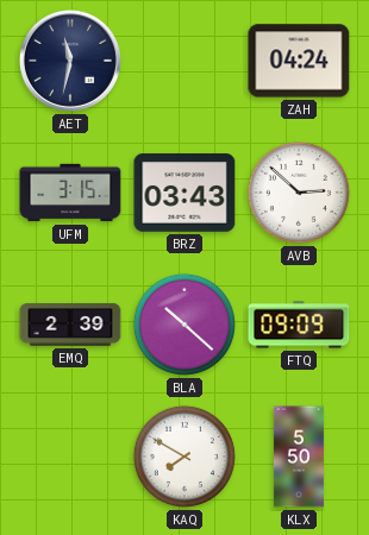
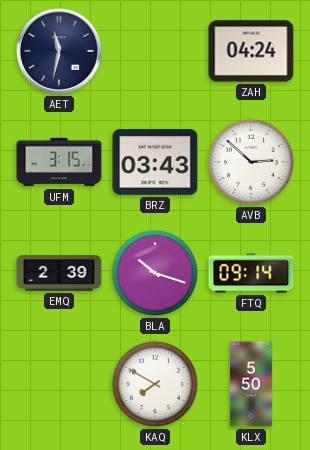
BLA: 10:22 -> 10:18
FTQ: 09:09 -> 09:14
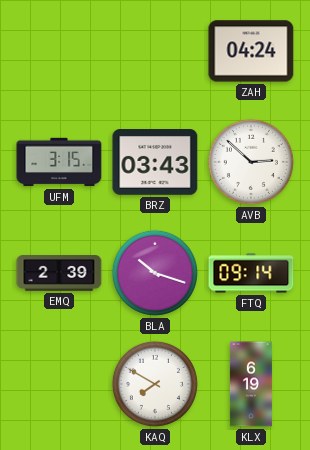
AET: 11:32 -> none
KLX: 5:50 -> 6:19
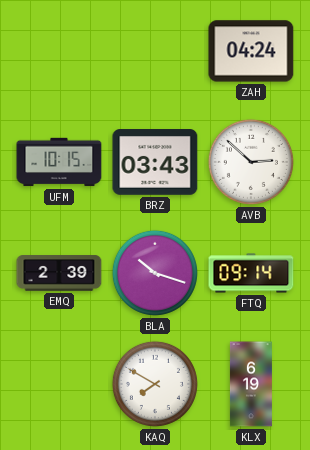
UFM: 3:15 -> 10:15
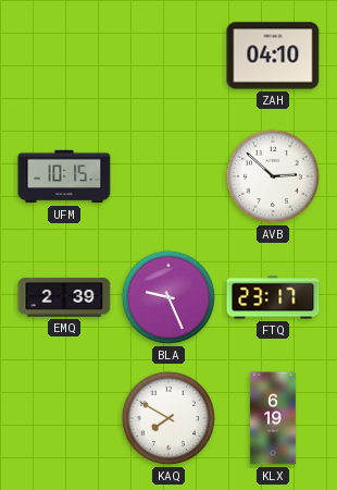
ZAH: 04:24 -> 04:10
BRZ: 03:43 -> none
BLA: 10:18 -> 9:26
FTQ: 09:14 -> 23:17
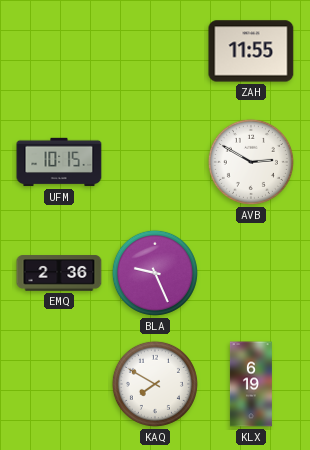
ZAH: 04:10 -> 11:55
AVB: 2:52 -> 2:50
EMQ: 2:39 -> 2:36
FTQ: 23:17 -> none
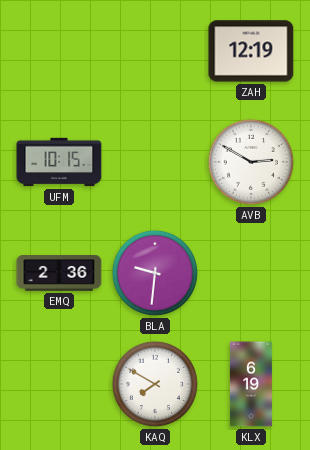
ZAH: 11:55 -> 12:19
BLA: 9:26 -> 9:31
